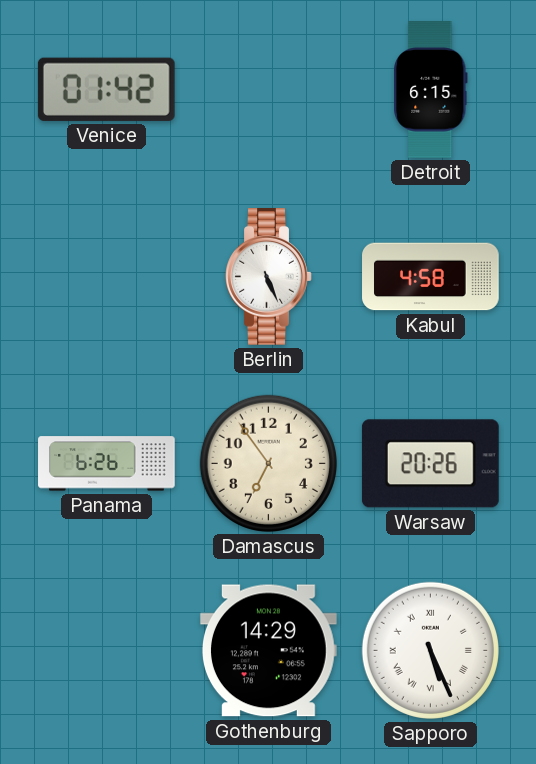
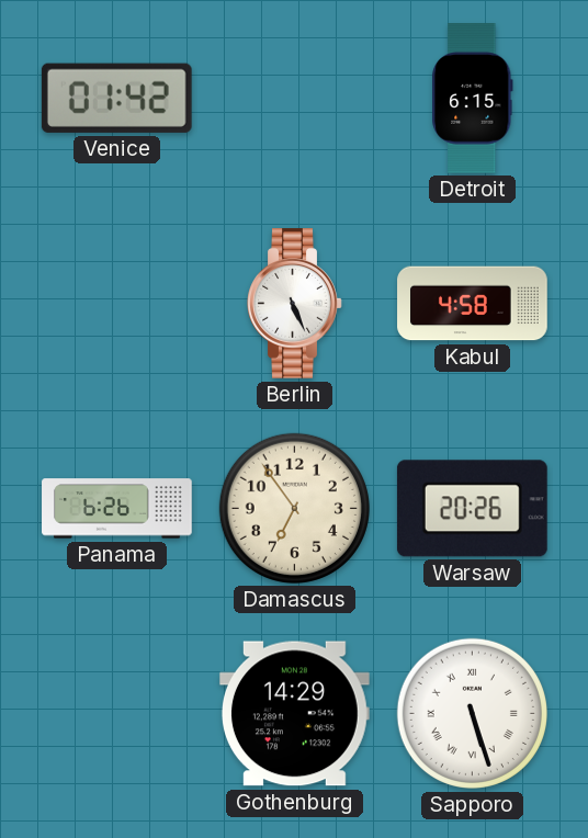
Sapporo: 5:26 -> 5:27
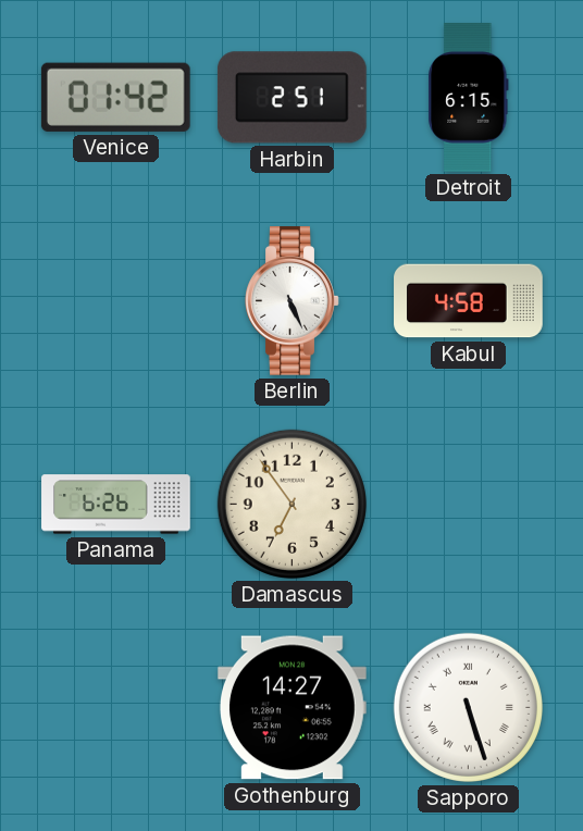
Harbin: none -> 2:51
Warsaw: 20:26 -> none
Gothenburg: 14:29 -> 14:27
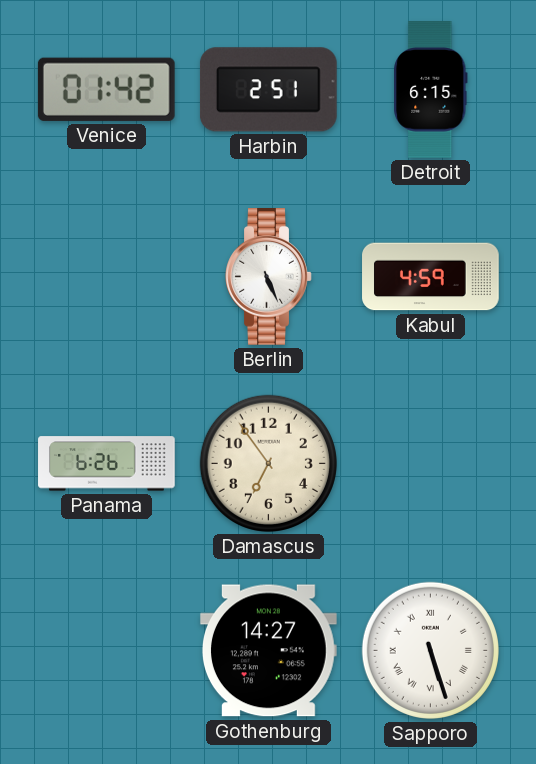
Kabul: 4:58 -> 4:59
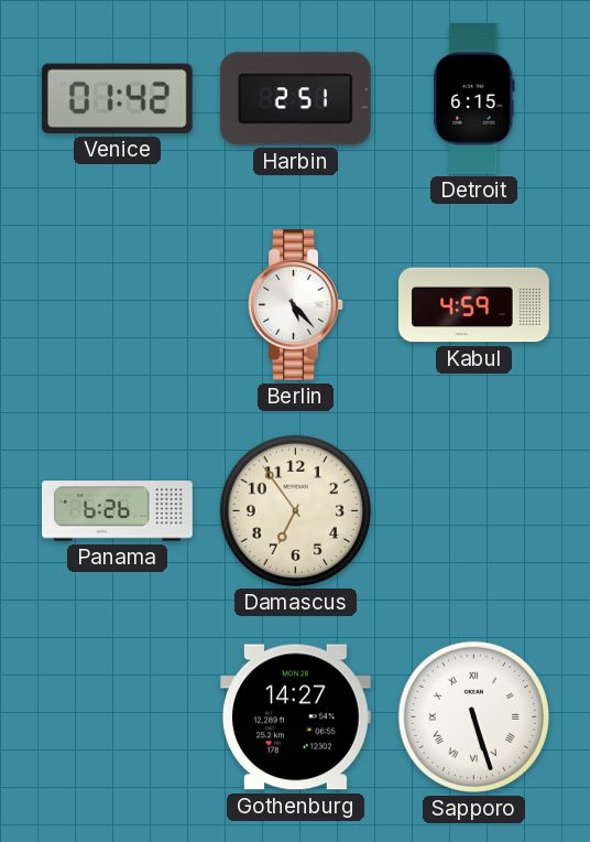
Berlin: 5:26 -> 5:23
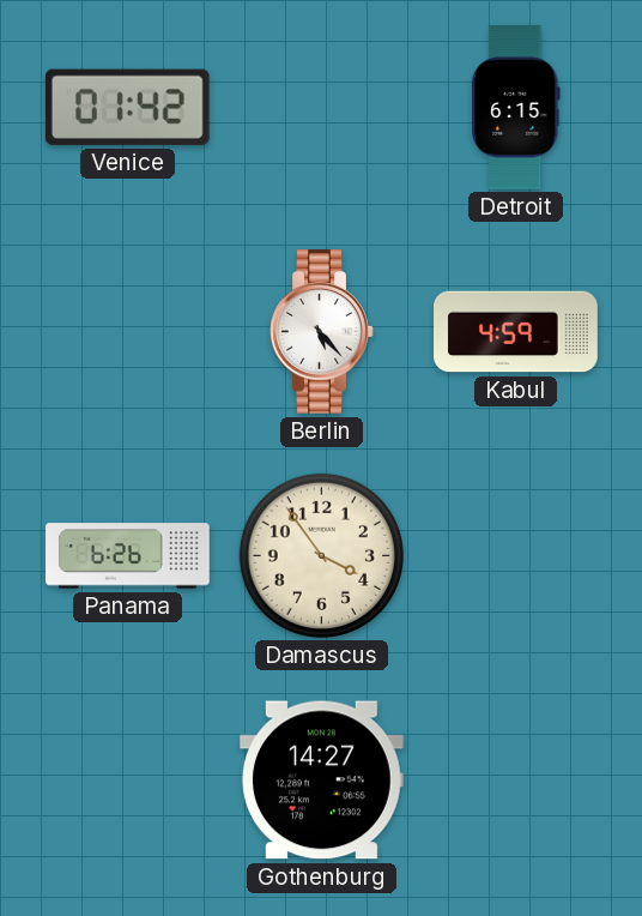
Harbin: 2:51 -> none
Damascus: 6:54 -> 3:54
Sapporo: 5:27 -> none
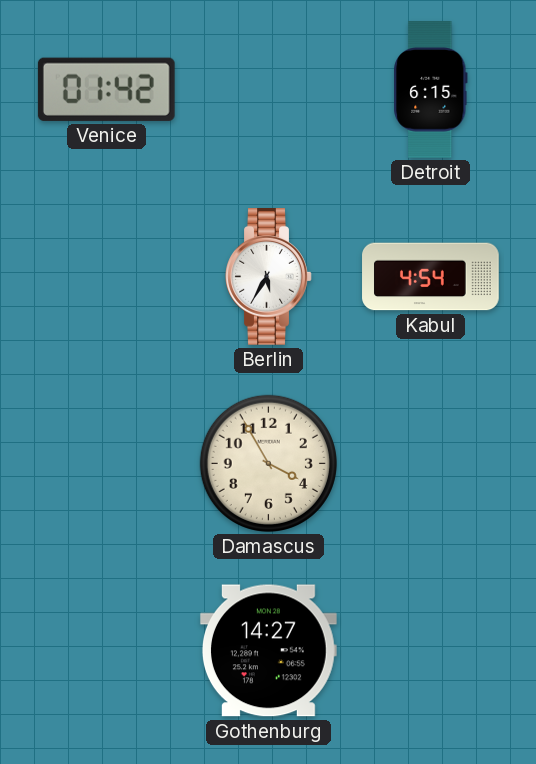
Berlin: 5:23 -> 5:35
Kabul: 4:59 -> 4:54
Panama: 6:26 -> none
Damascus: 3:54 -> 3:55
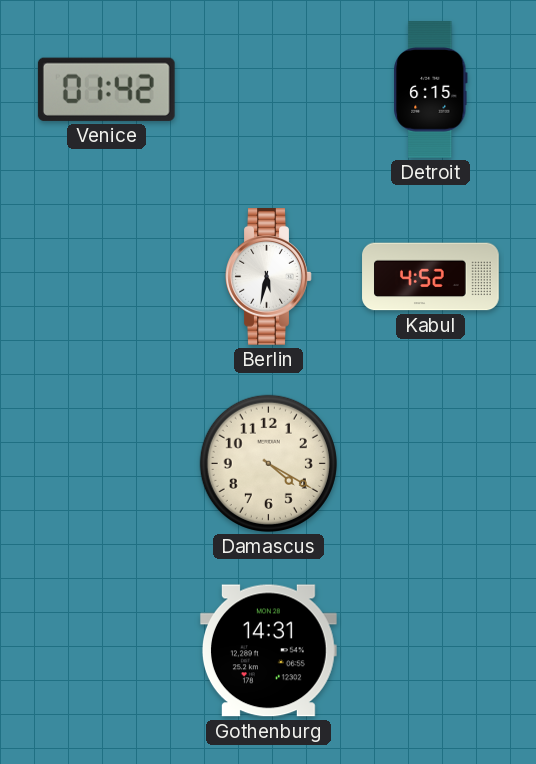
Berlin: 5:35 -> 5:32
Kabul: 4:54 -> 4:52
Damascus: 3:55 -> 4:20
Gothenburg: 14:27 -> 14:31
